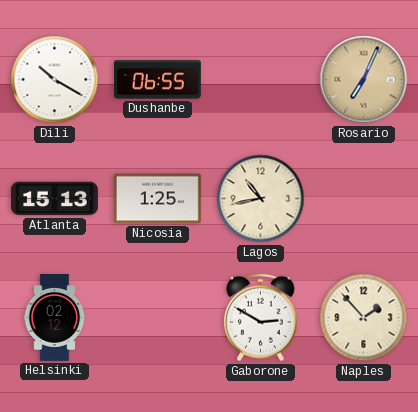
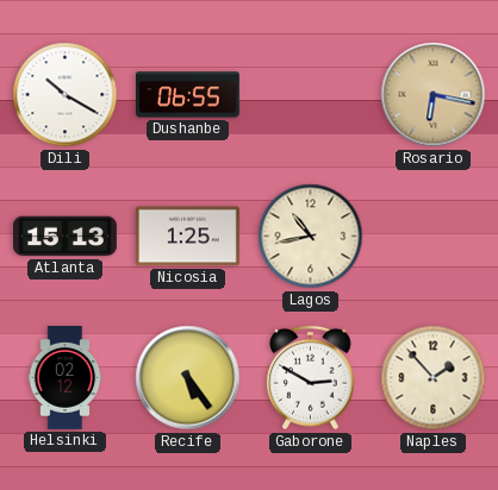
Rosario: 7:04 -> 6:17
Recife: none -> 5:24
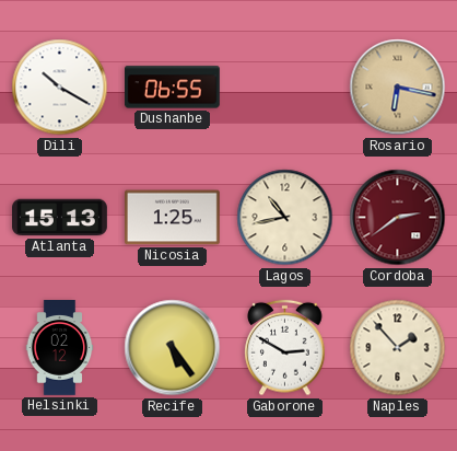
Cordoba: none -> 2:39
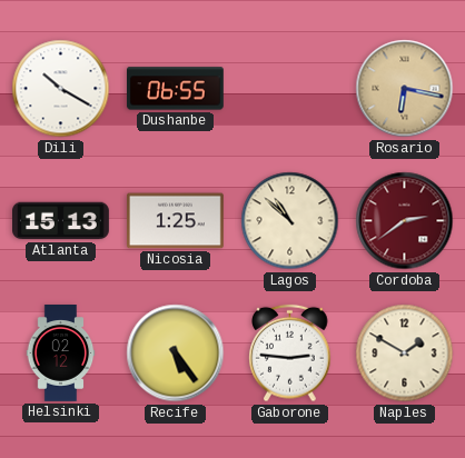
Lagos: 10:43 -> 10:52
Gaborone: 2:50 -> 2:46
Naples: 1:53 -> 1:50
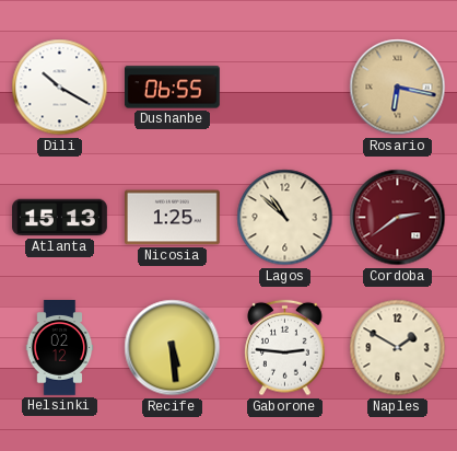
Recife: 5:24 -> 5:29
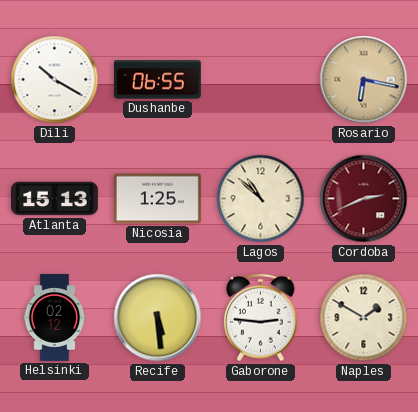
Cordoba: 2:39 -> 2:41
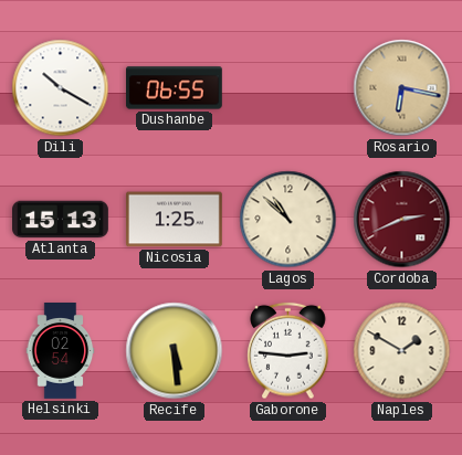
Helsinki: 02:12 -> 02:54
